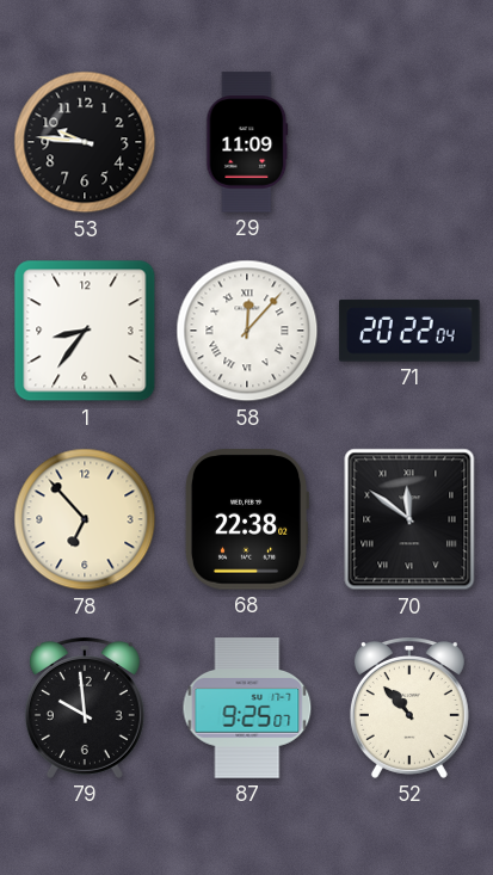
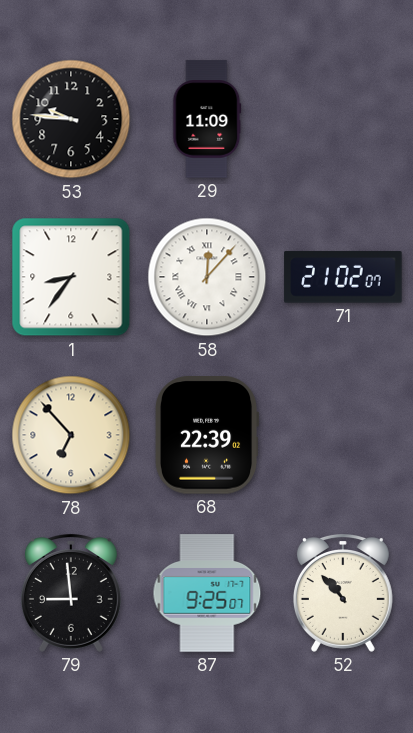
71: 20:22 -> 21:02
68: 22:38 -> 22:39
70: 11:51 -> none
79: 9:59 -> 8:59
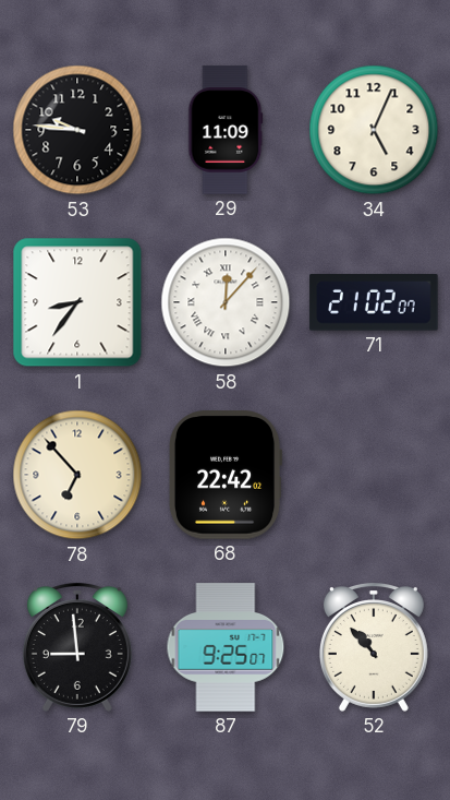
34: none -> 5:04
68: 22:39 -> 22:42
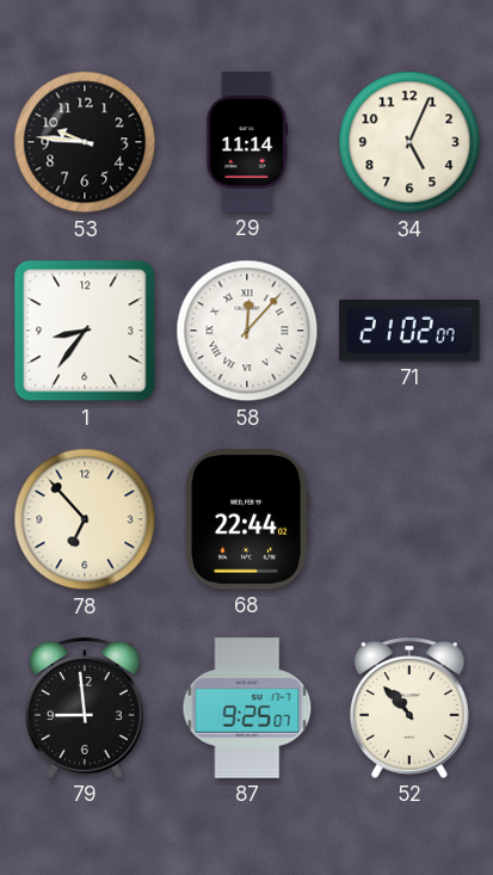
29: 11:09 -> 11:14
68: 22:42 -> 22:44
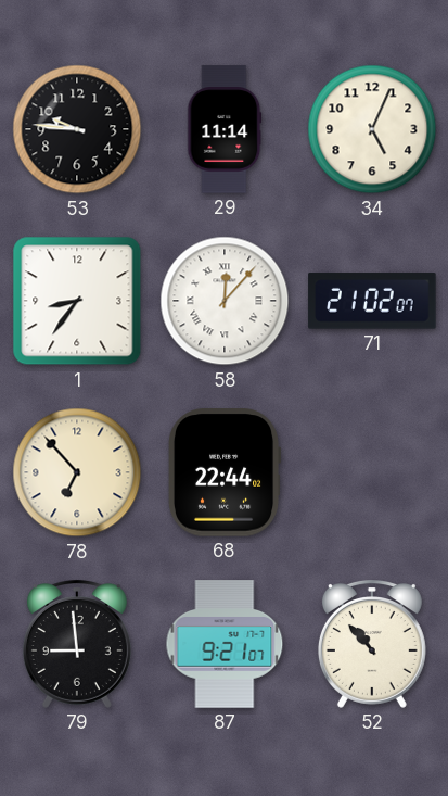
87: 9:25 -> 9:21
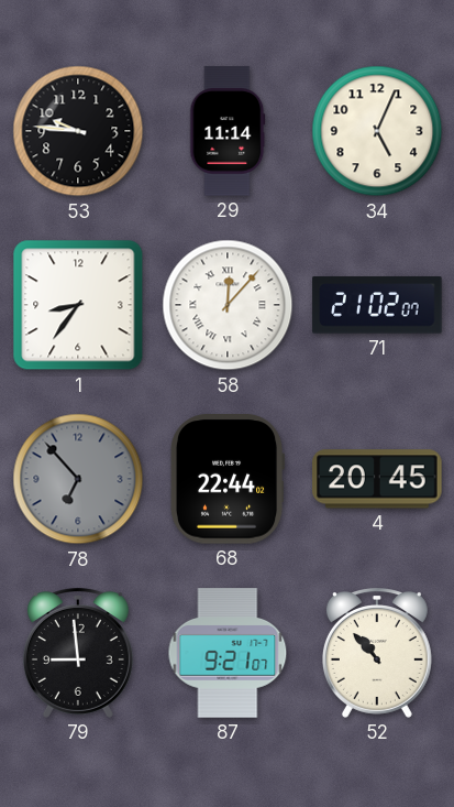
78 dial: cream -> grey
4: none -> 20:45
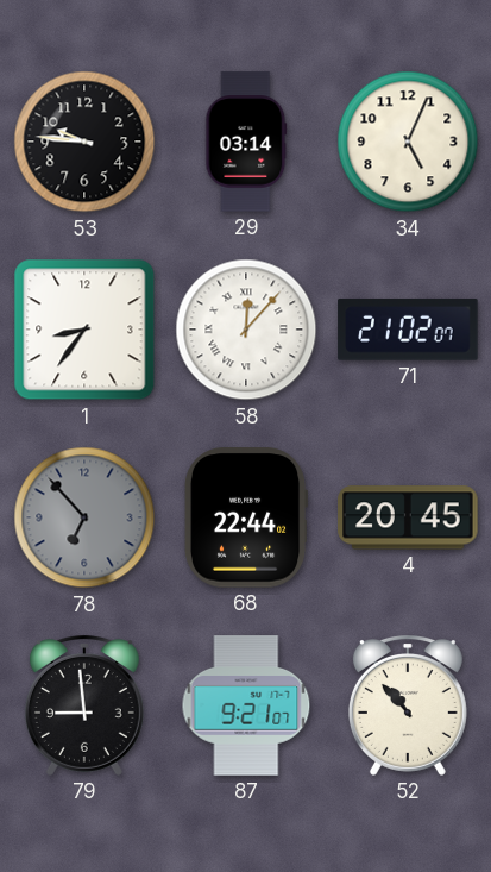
29: 11:14 -> 03:14
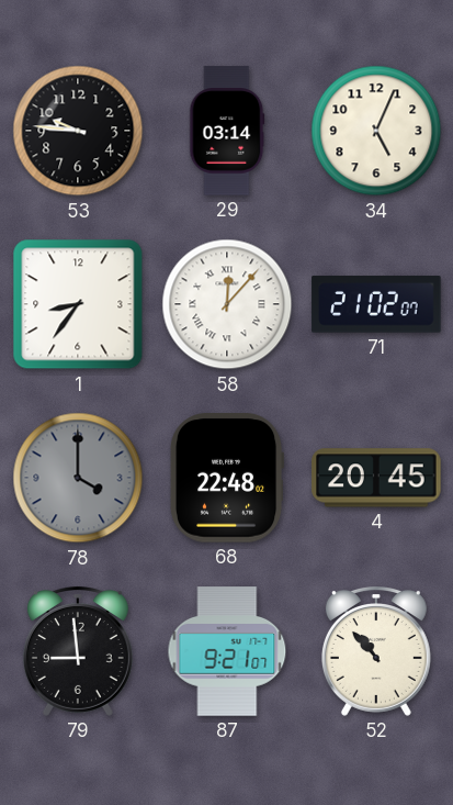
78: 6:53 -> 4:00
68: 22:44 -> 22:48
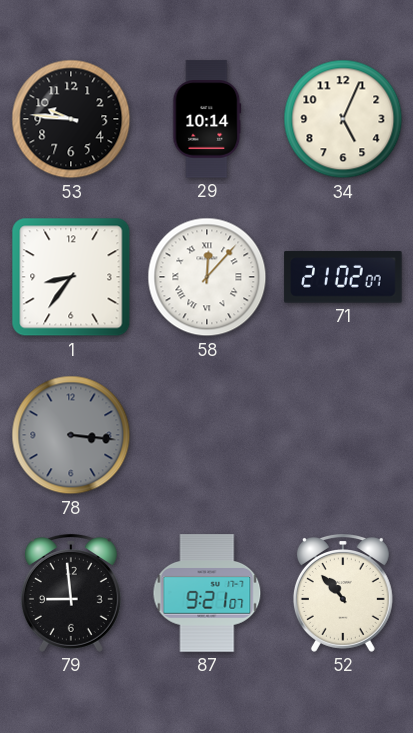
29: 03:14 -> 10:14
78: 4:00 -> 3:16
68: 22:48 -> none
4: 20:45 -> none
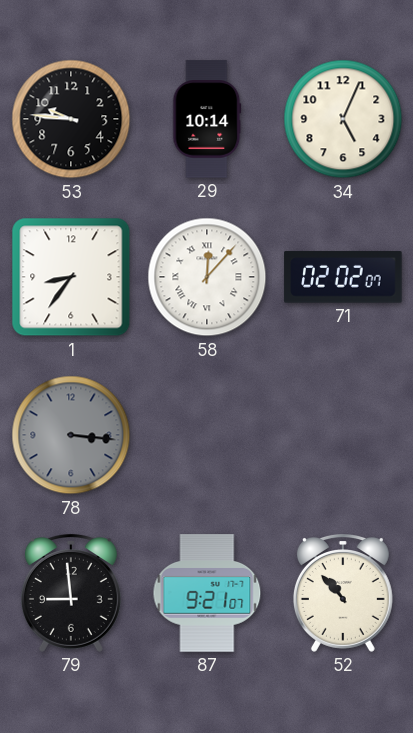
71: 21:02 -> 02:02
